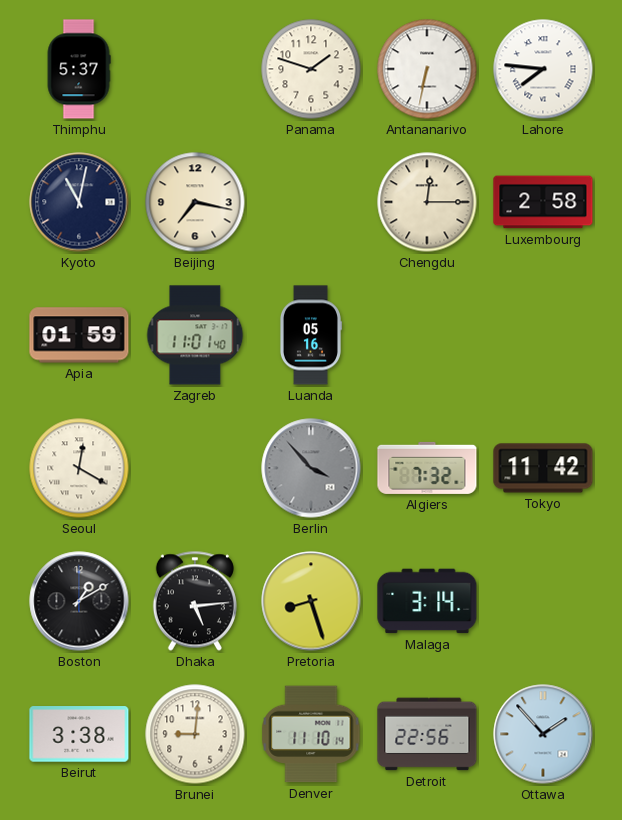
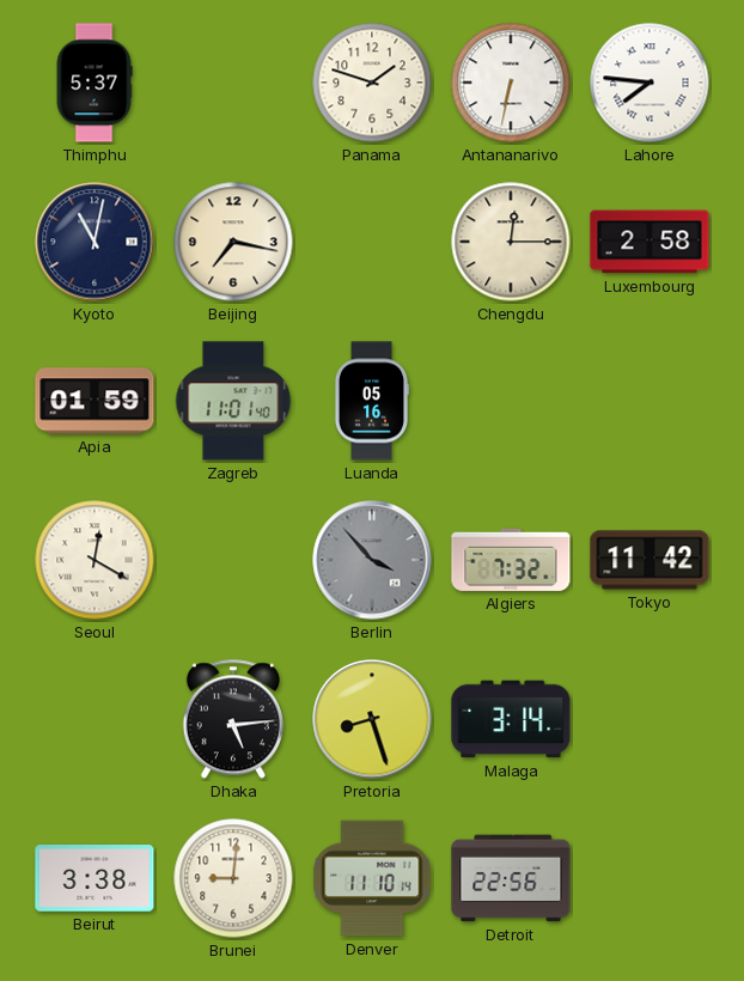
Boston: 1:10 -> none
Ottawa: 1:53 -> none
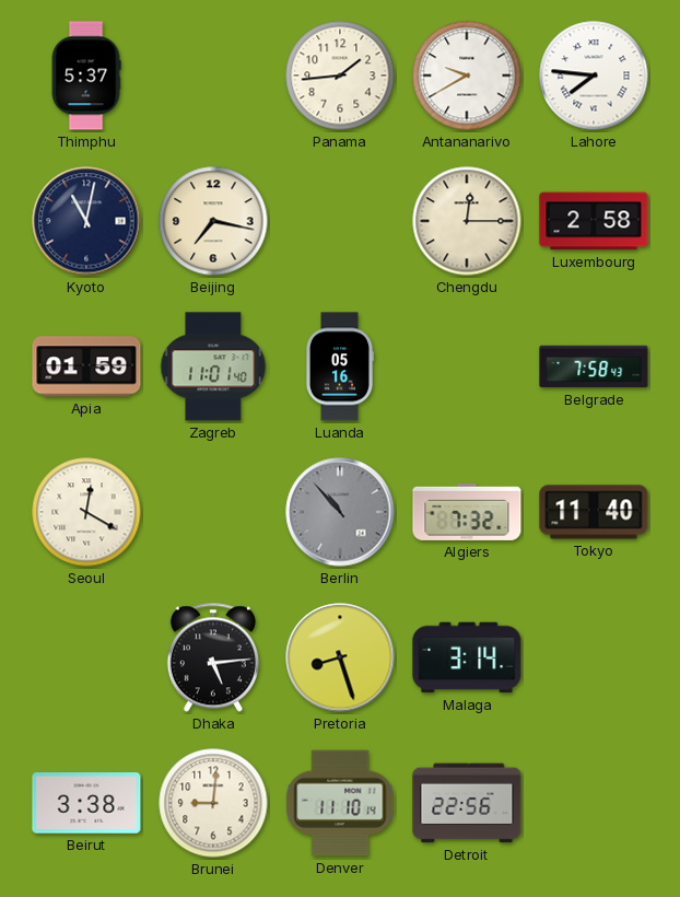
Panama: 1:48 -> 1:44
Antananarivo: 6:32 -> 9:40
Belgrade: none -> 7:58
Berlin: 3:53 -> 10:53
Tokyo: 11:42 -> 11:40
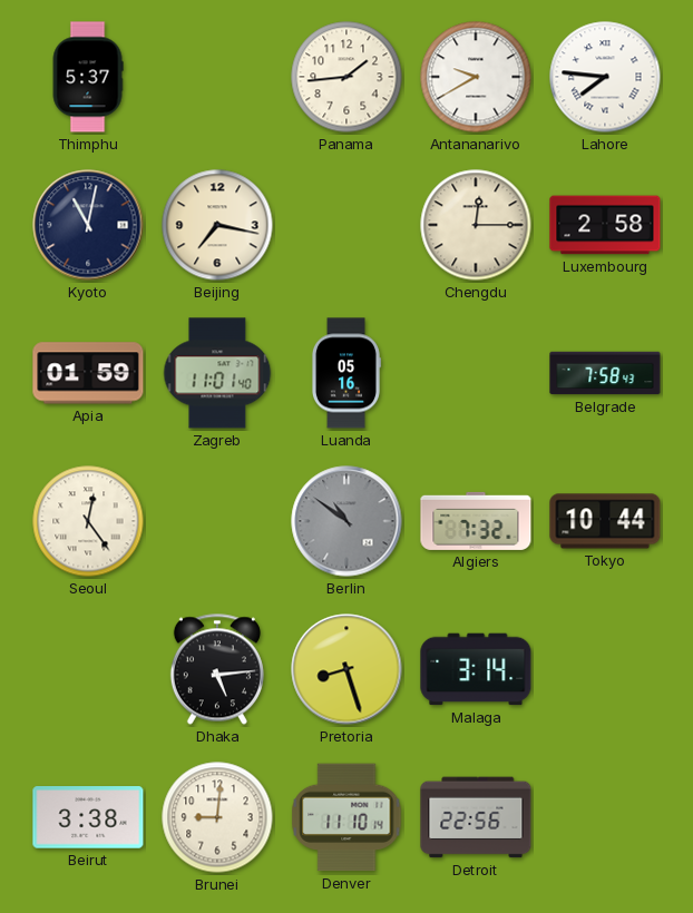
Seoul: 12:20 -> 12:24
Berlin: 10:53 -> 10:51
Tokyo: 11:40 -> 10:44
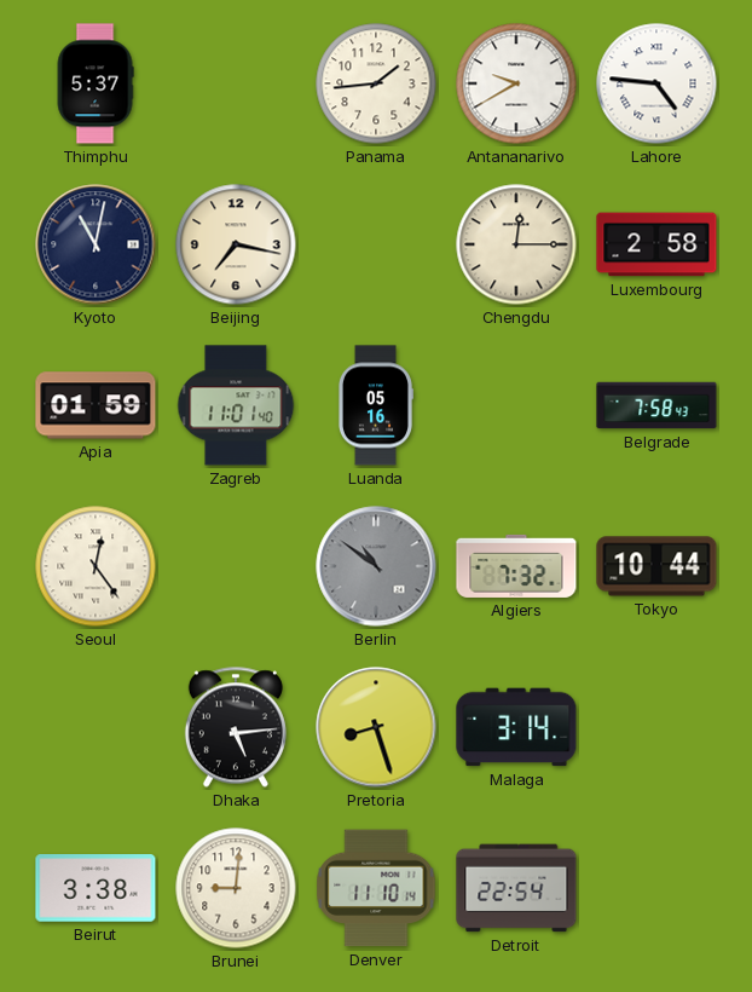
Lahore: 7:46 -> 4:46
Detroit: 22:56 -> 22:54
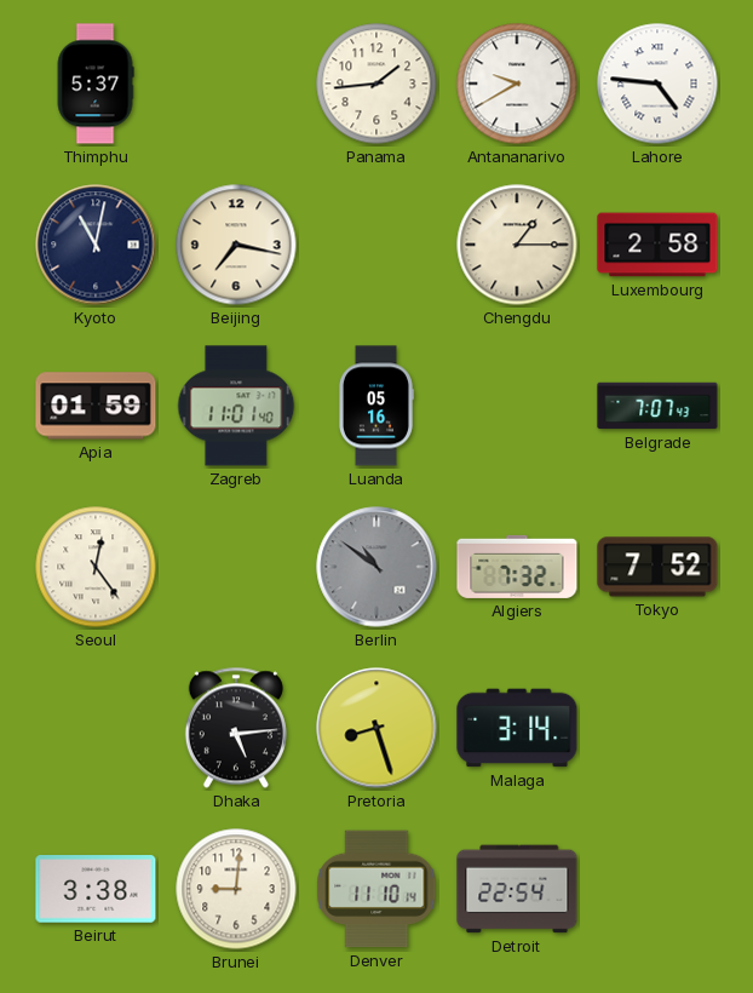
Chengdu: 12:15 -> 1:15
Belgrade: 7:58 -> 7:07
Tokyo: 10:44 -> 7:52
